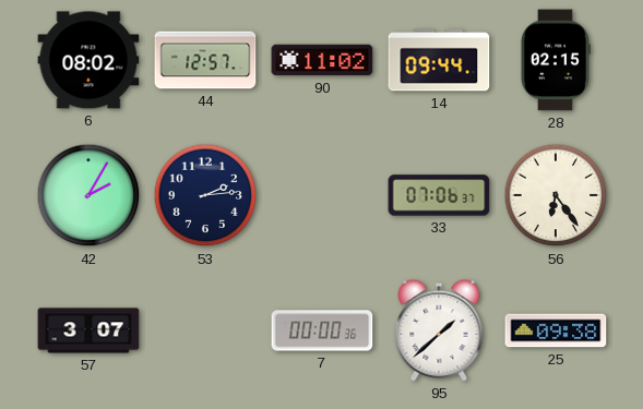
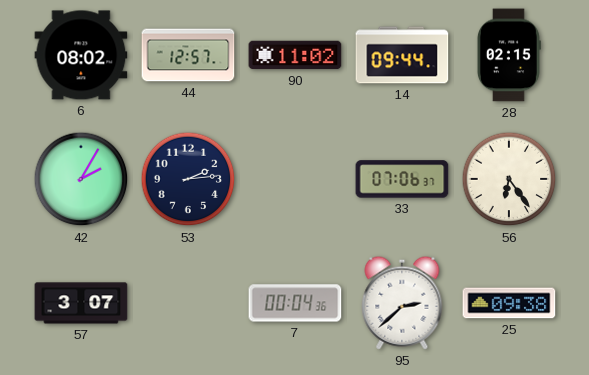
7: 00:00 -> 00:04
95: 1:38 -> 2:38
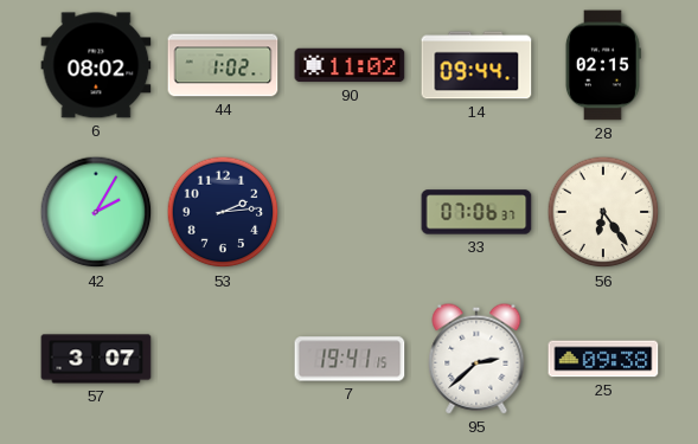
44: 12:57 -> 1:02
7: 00:04 -> 19:41
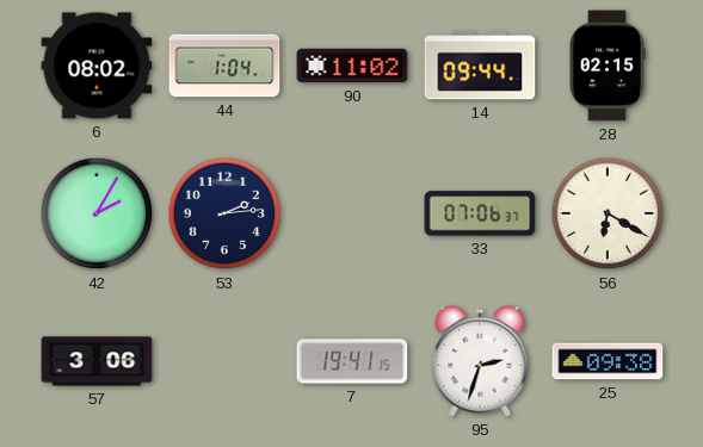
44: 1:02 -> 1:04
56: 6:24 -> 6:20
57: 3:07 -> 3:06
95: 2:38 -> 2:33
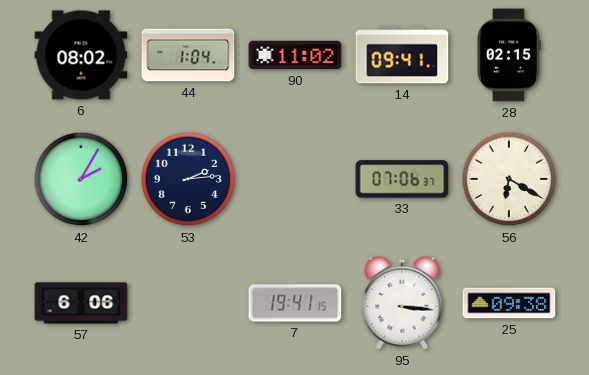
14: 09:44 -> 09:41
57: 3:06 -> 6:06
95: 2:33 -> 3:16
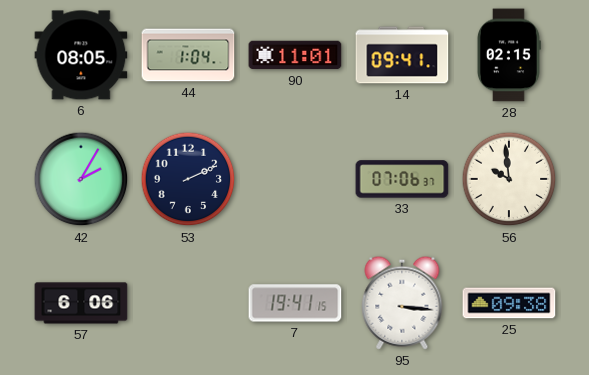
6: 08:02 -> 08:05
90: 11:02 -> 11:01
53: 2:14 -> 2:11
56: 6:20 -> 9:59
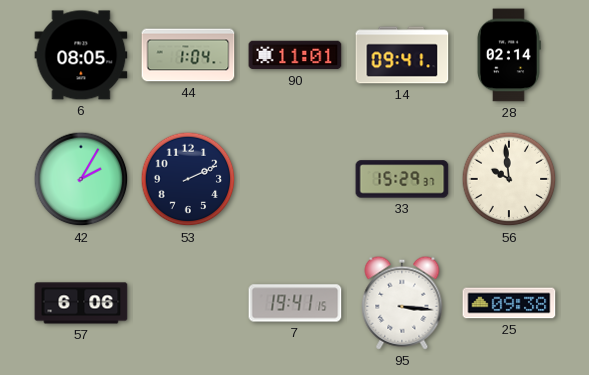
28: 02:15 -> 02:14
33: 07:06 -> 15:29
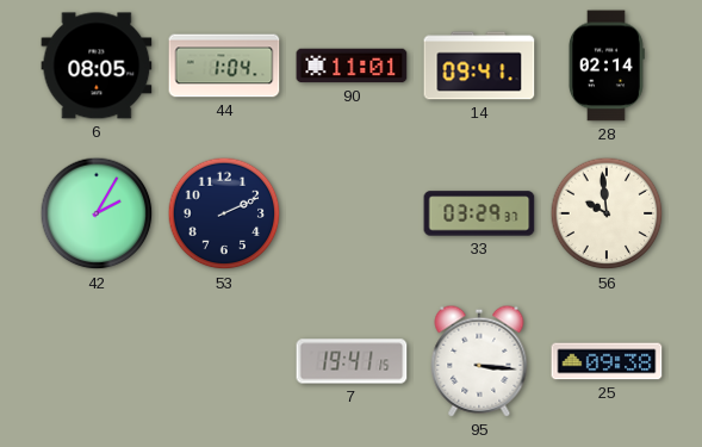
33: 15:29 -> 03:29
57: 6:06 -> none
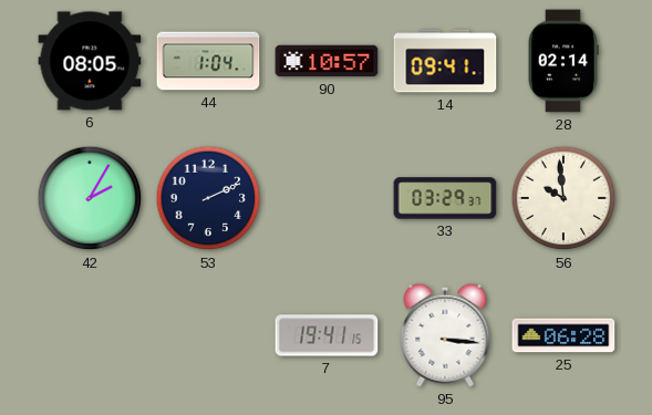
90: 11:01 -> 10:57
25: 09:38 -> 06:28
